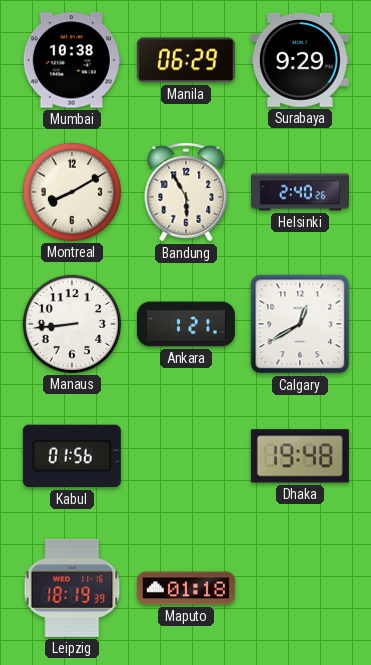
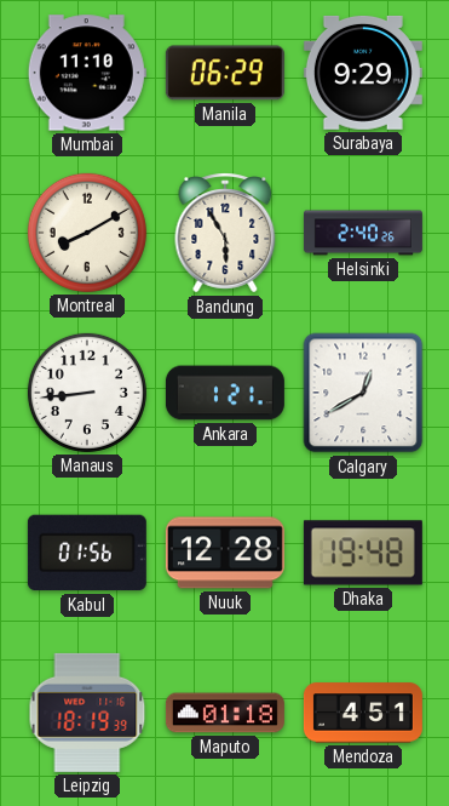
Mumbai: 10:38 -> 11:10
Nuuk: none -> 12:28
Mendoza: none -> 4:51
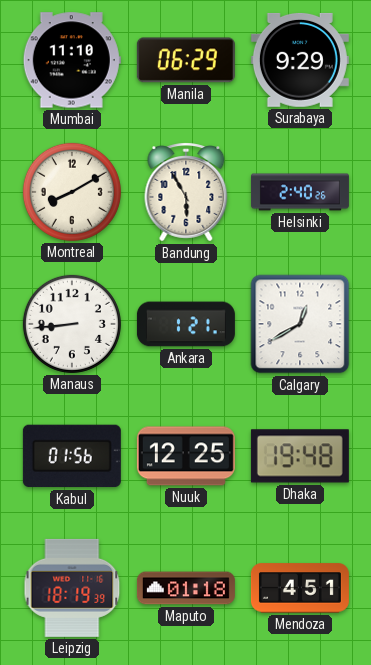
Nuuk: 12:28 -> 12:25
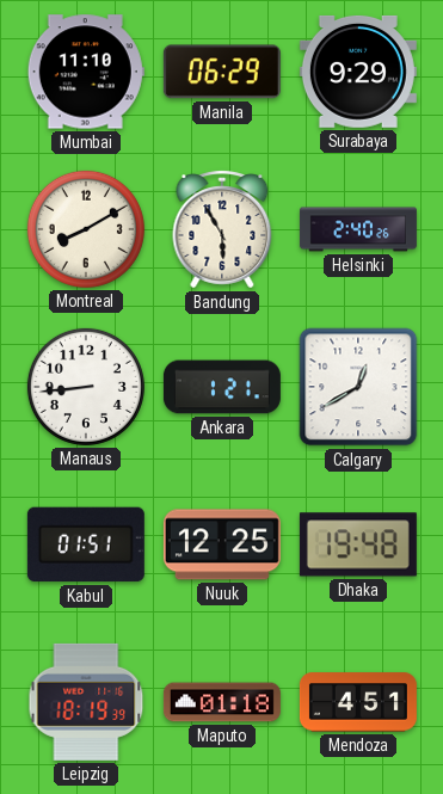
Kabul: 01:56 -> 01:51
